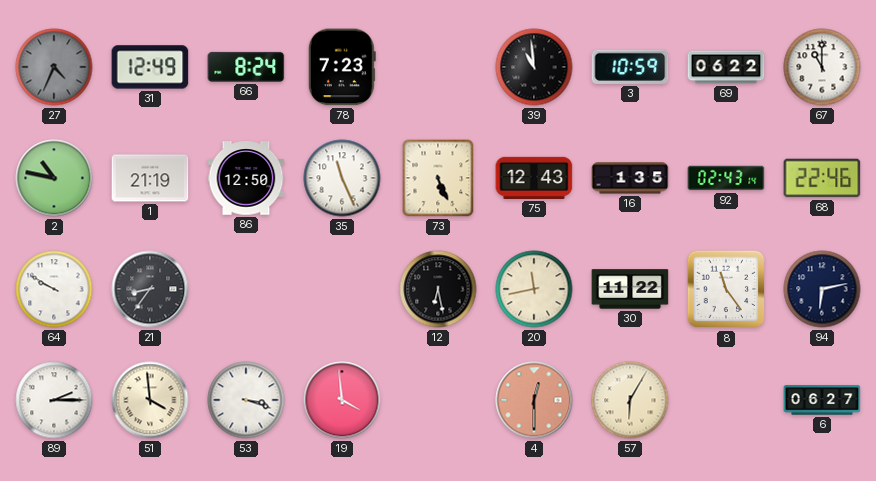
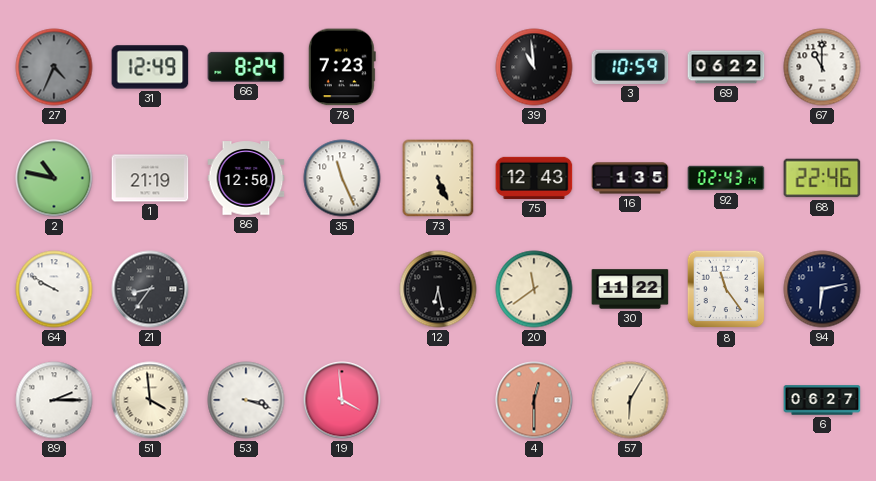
20: 11:43 -> 11:39
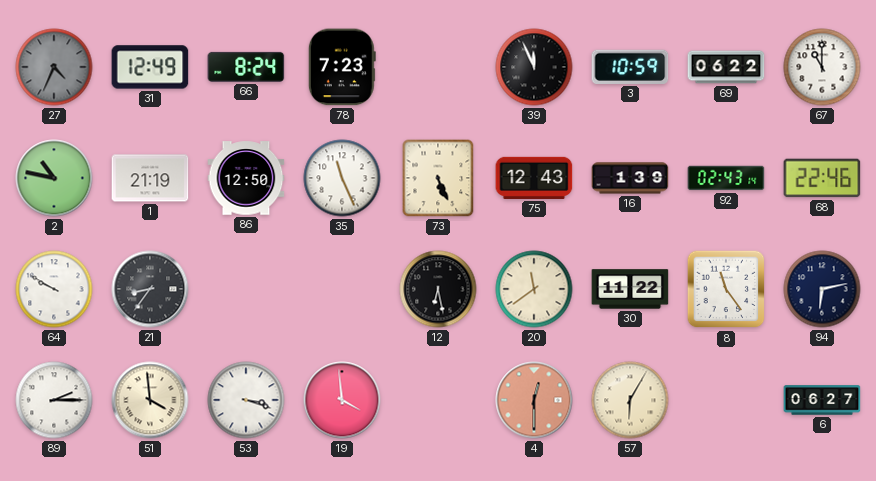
39: 10:59 -> 11:56
16: 1:35 -> 1:39
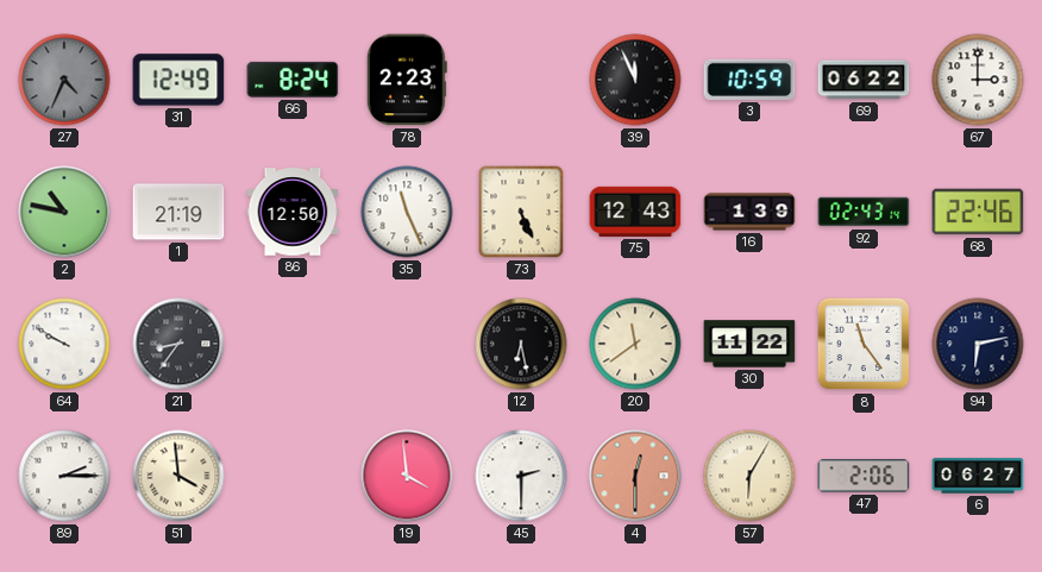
78: 7:23 -> 2:23
67: 11:00 -> 3:00
53: 3:18 -> none
45: none -> 2:30
47: none -> 2:06
